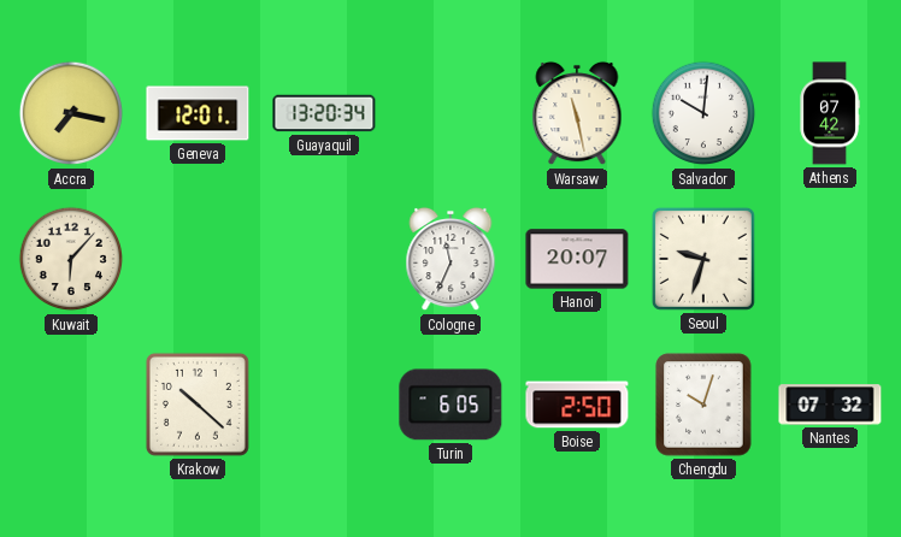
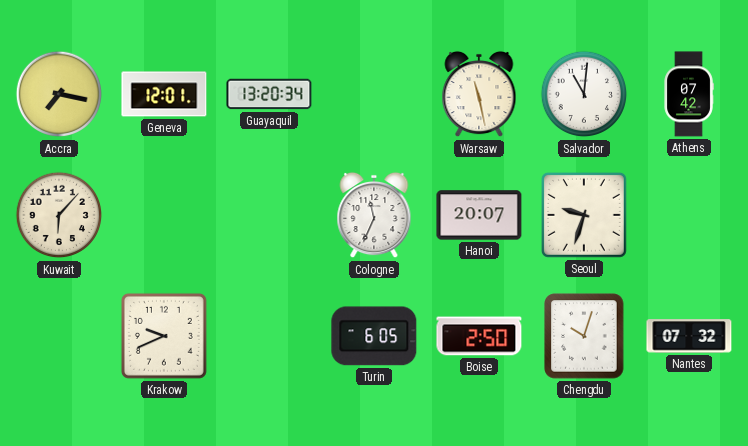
Salvador: 10:01 -> 11:01
Krakow: 10:22 -> 9:41
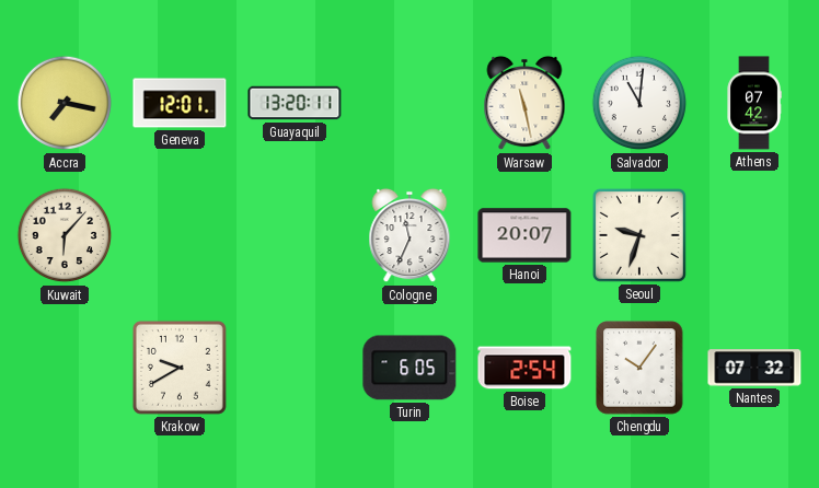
Guayaquil: 13:20:34 -> 13:20:11
Krakow: 9:41 -> 9:40
Boise: 2:50 -> 2:54
Chengdu: 10:03 -> 10:06
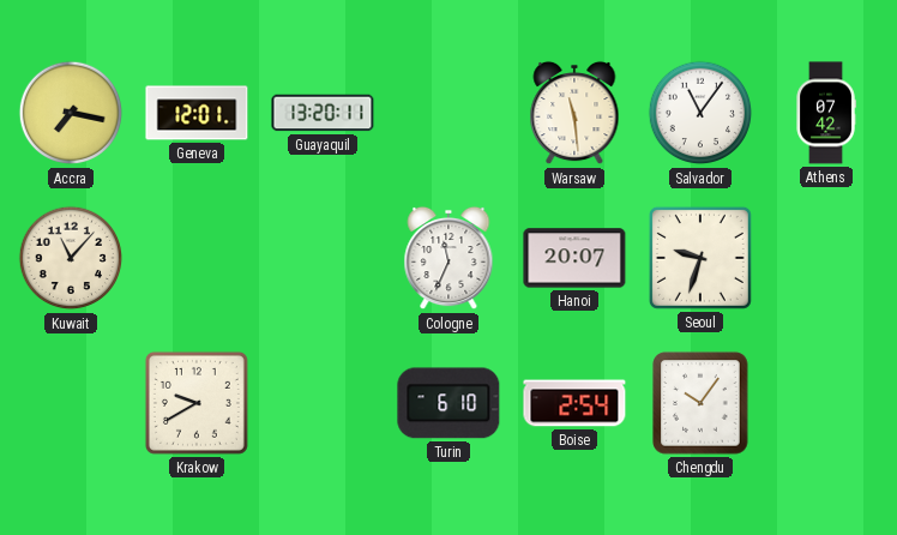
Warsaw: 11:28 -> 11:29
Salvador: 11:01 -> 11:06
Kuwait: 6:07 -> 11:07
Turin: 6:05 -> 6:10
Nantes: 07:32 -> none
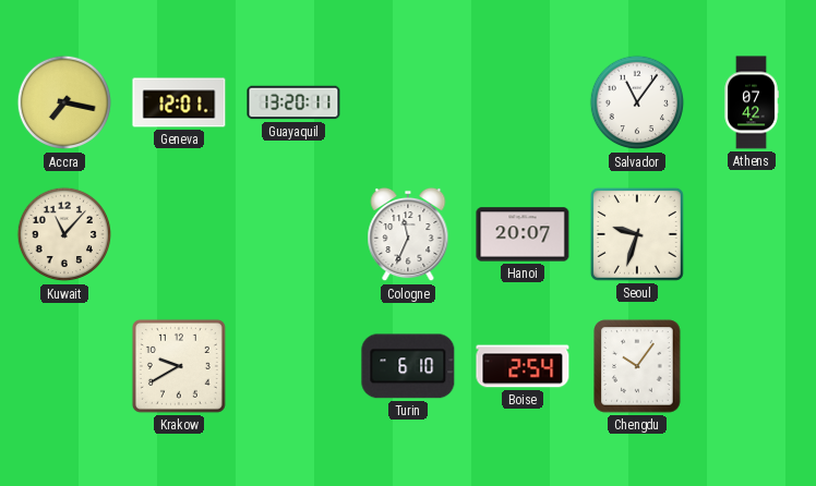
Warsaw: 11:29 -> none
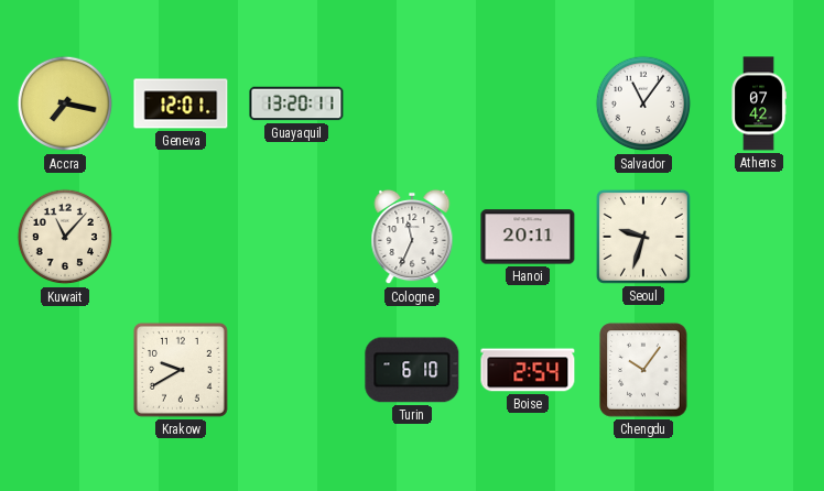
Hanoi: 20:07 -> 20:11
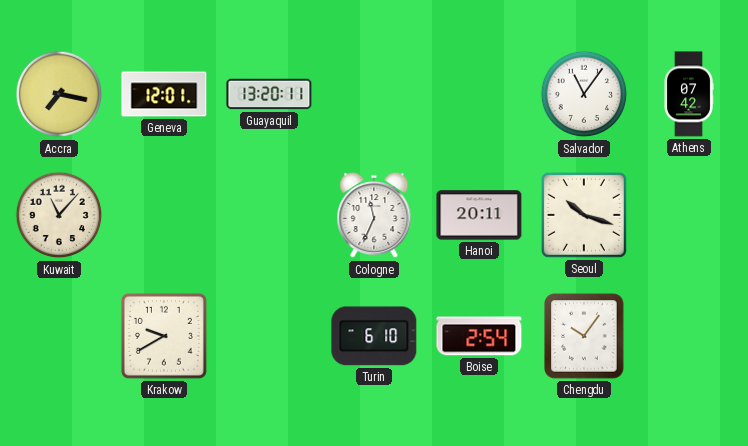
Seoul: 9:33 -> 10:18
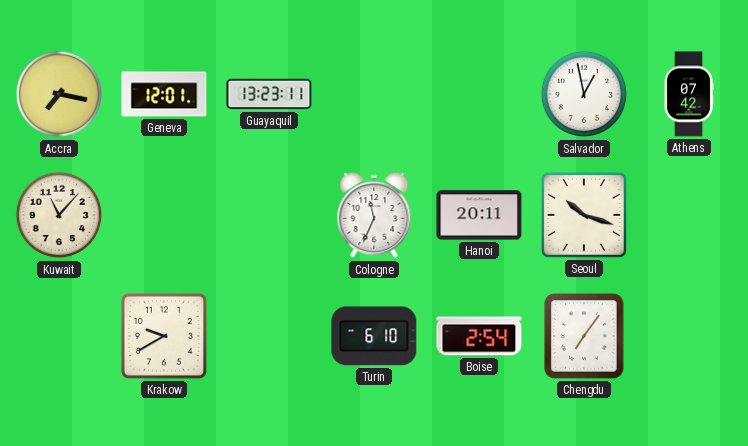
Guayaquil: 13:20 -> 13:23
Salvador: 11:06 -> 12:58
Chengdu: 10:06 -> 7:06
